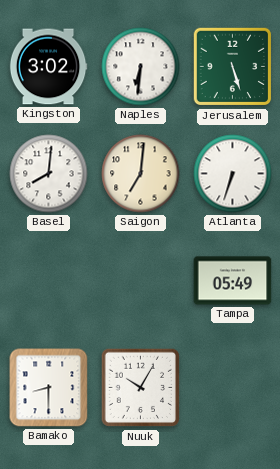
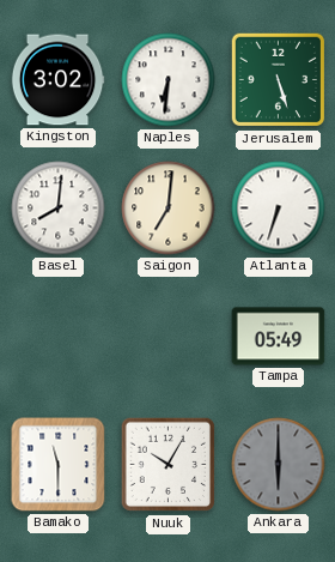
Bamako: 8:30 -> 11:30
Ankara: none -> 6:00
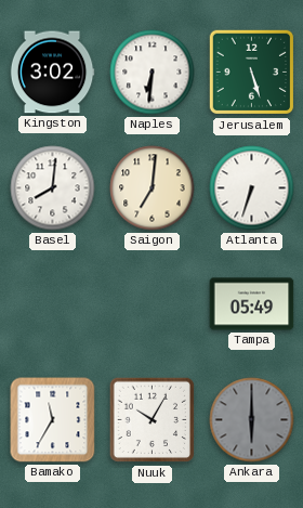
Bamako: 11:30 -> 11:35
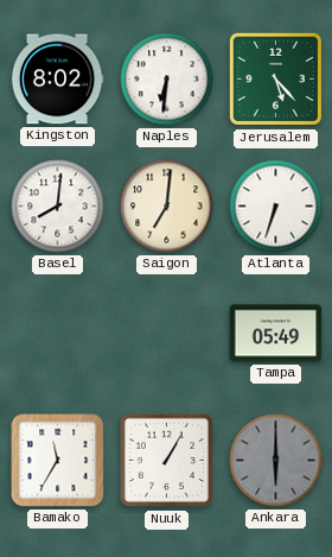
Kingston: 3:02 -> 8:02
Jerusalem: 5:27 -> 5:23
Nuuk: 10:05 -> 1:05
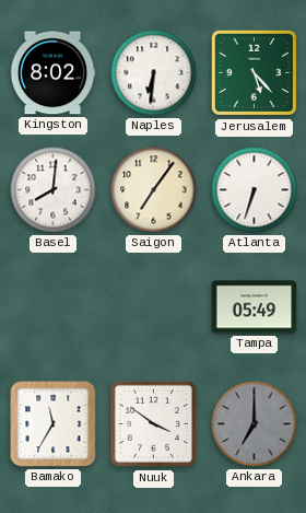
Saigon: 7:01 -> 7:06
Nuuk: 1:05 -> 3:51
Ankara: 6:00 -> 7:00
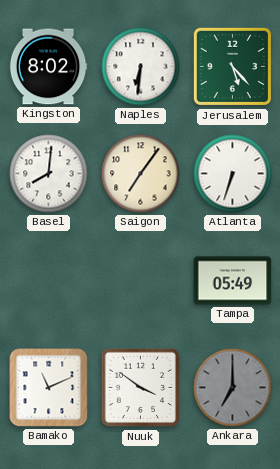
Bamako: 11:35 -> 11:11
